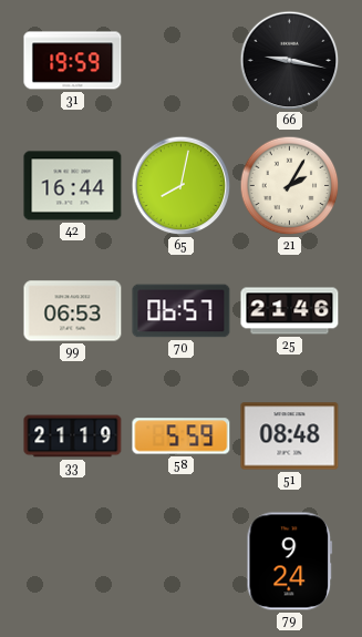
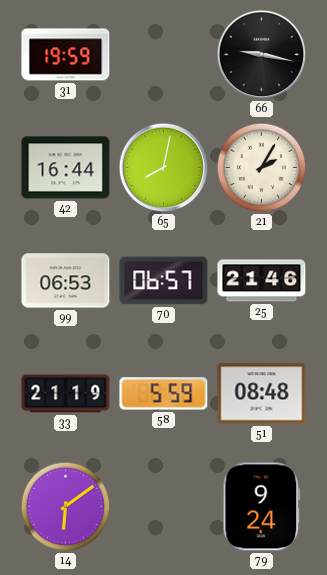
14: none -> 6:09
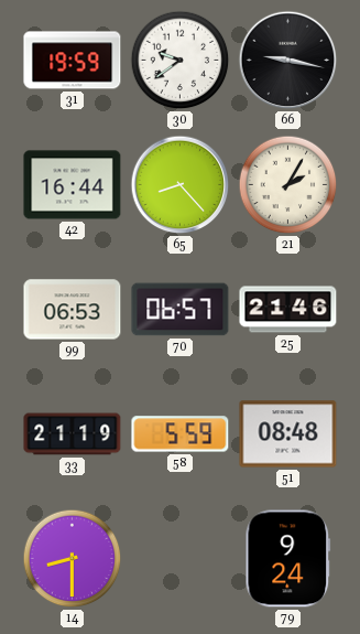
30: none -> 9:39
65: 8:02 -> 8:23
14: 6:09 -> 8:30
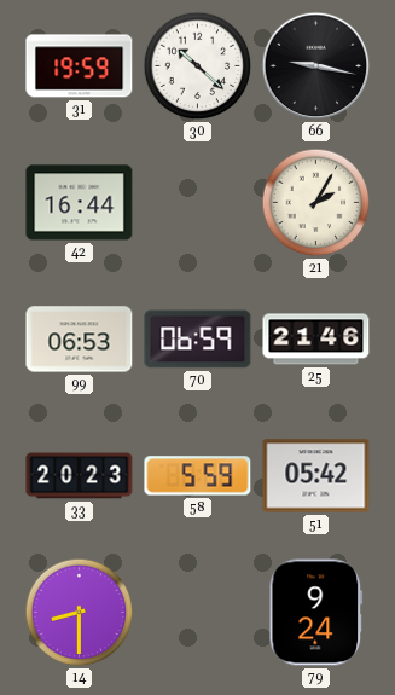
30: 9:39 -> 10:22
65: 8:23 -> none
70: 06:57 -> 06:59
33: 21:19 -> 20:23
51: 08:48 -> 05:42
